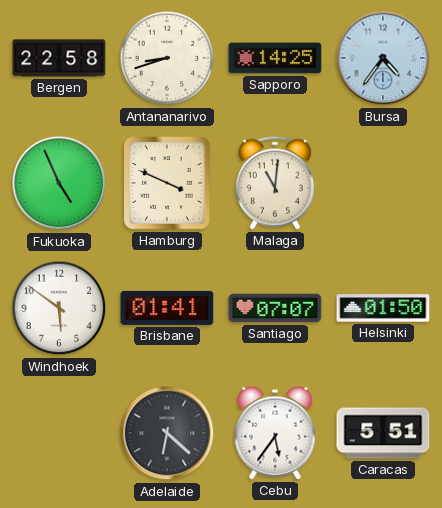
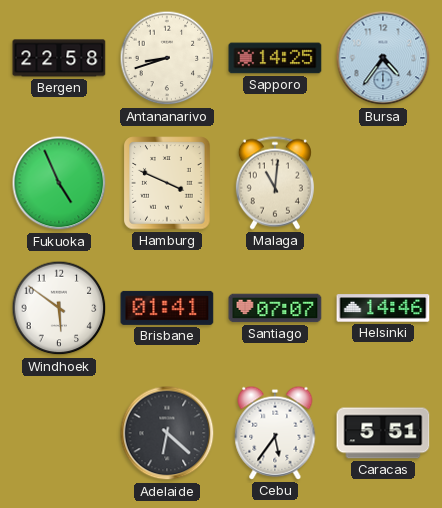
Helsinki: 01:50 -> 14:46
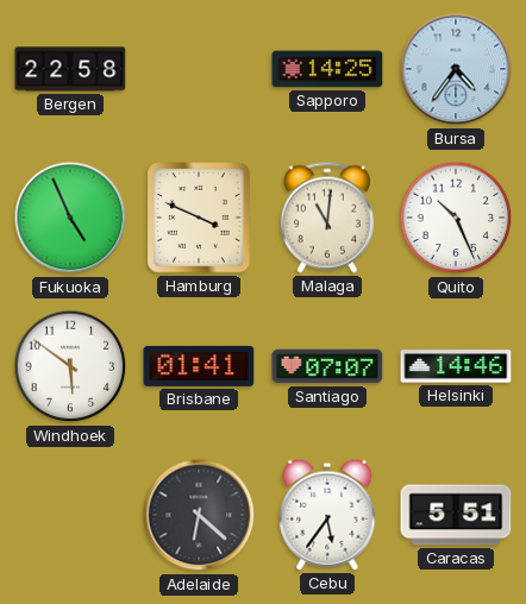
Antananarivo: 8:42 -> none
Quito: none -> 10:26
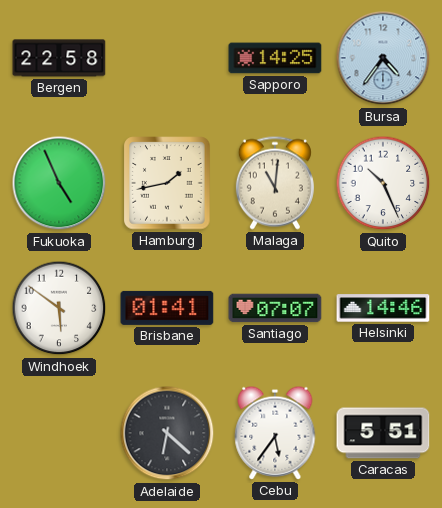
Hamburg: 3:49 -> 1:43
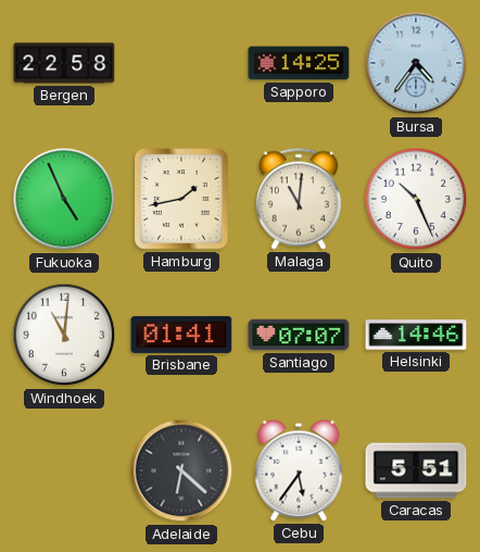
Windhoek: 5:51 -> 11:01
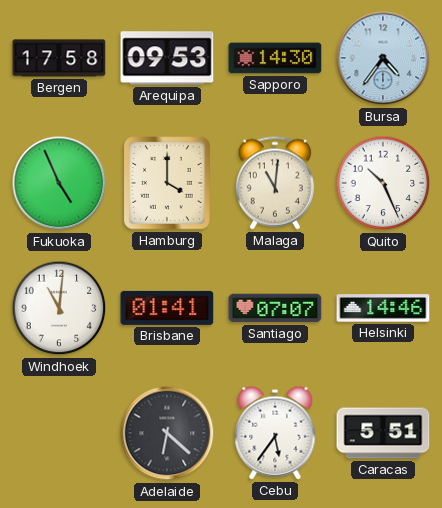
Bergen: 22:58 -> 17:58
Arequipa: none -> 09:53
Sapporo: 14:25 -> 14:30
Hamburg: 1:43 -> 4:00
